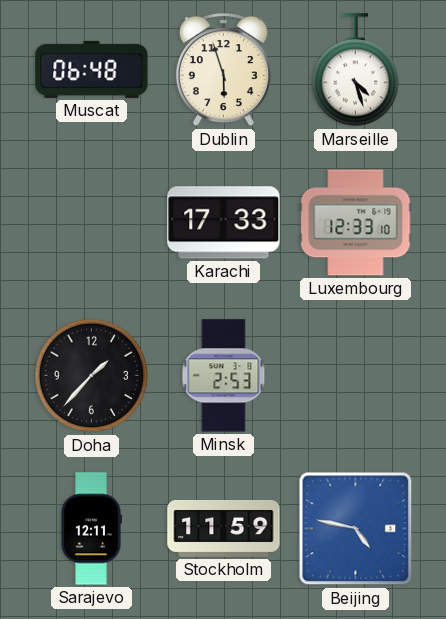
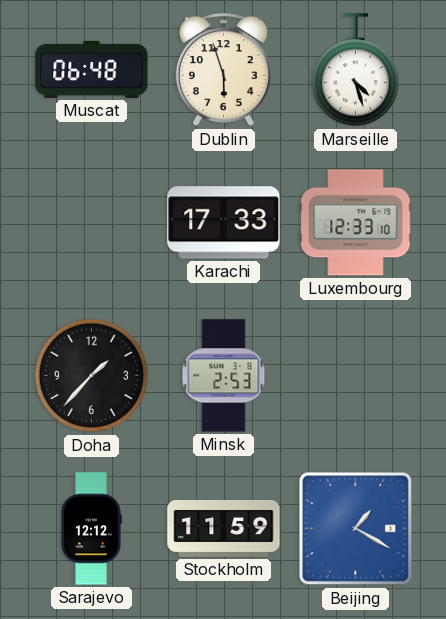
Sarajevo: 12:11 -> 12:12
Beijing: 4:47 -> 1:20
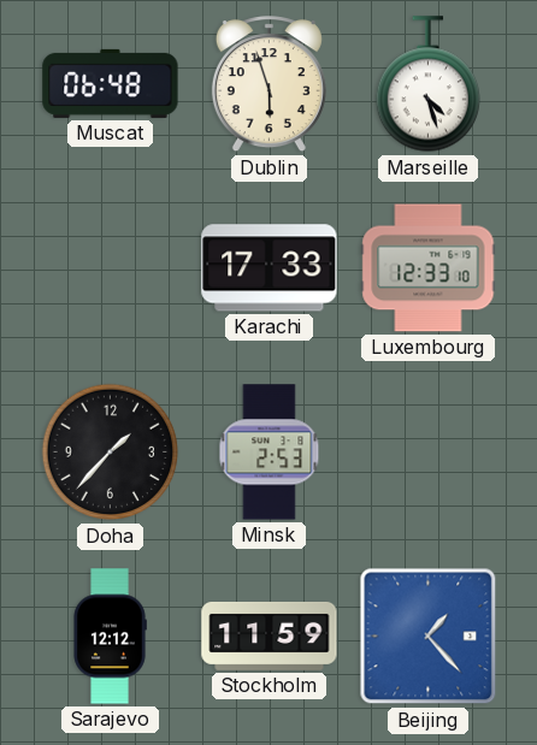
Beijing: 1:20 -> 1:23
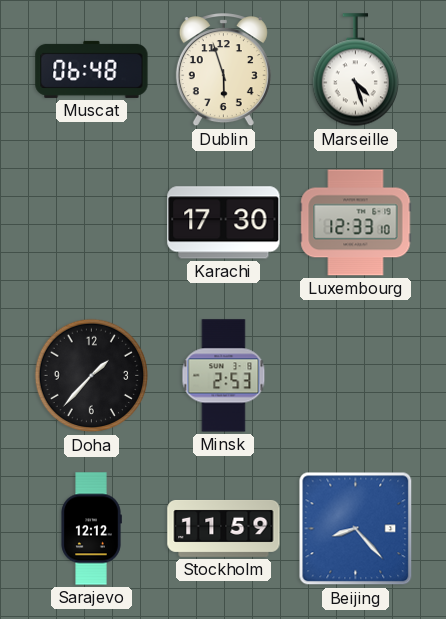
Karachi: 17:33 -> 17:30
Beijing: 1:23 -> 8:23
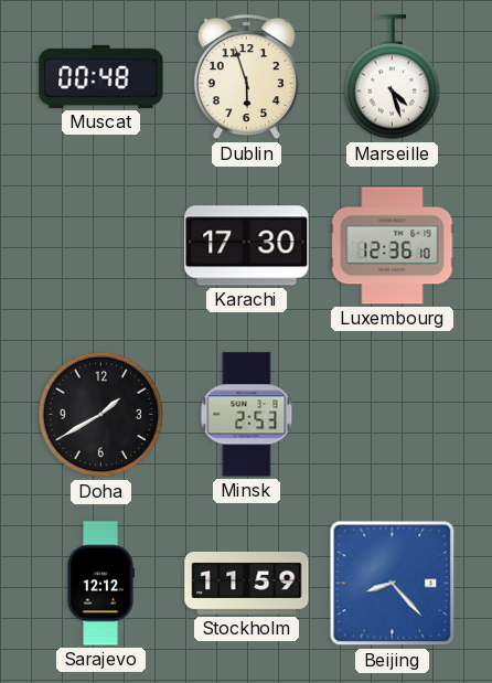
Muscat: 06:48 -> 00:48
Luxembourg: 12:33 -> 12:36
Doha: 1:37 -> 1:40
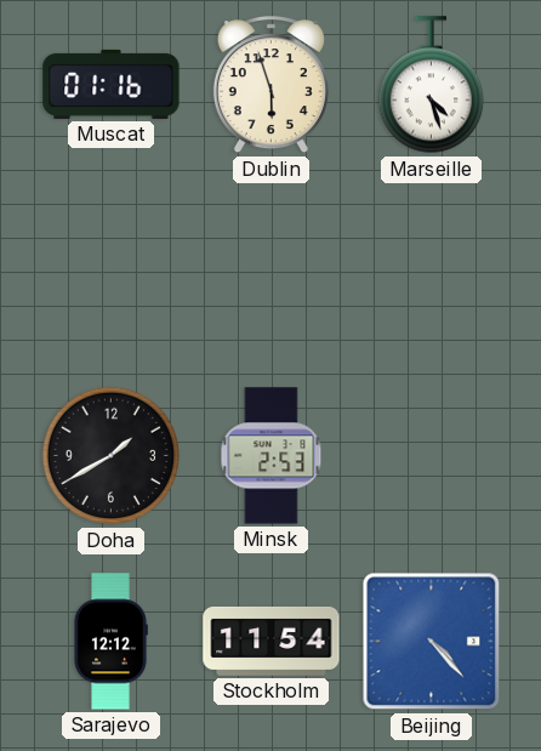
Muscat: 00:48 -> 01:16
Karachi: 17:30 -> none
Luxembourg: 12:36 -> none
Stockholm: 11:59 -> 11:54
Beijing: 8:23 -> 4:23
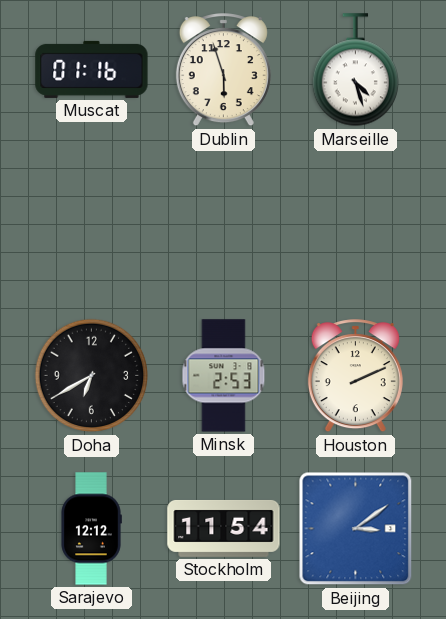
Doha: 1:40 -> 6:40
Houston: none -> 2:11
Beijing: 4:23 -> 3:09
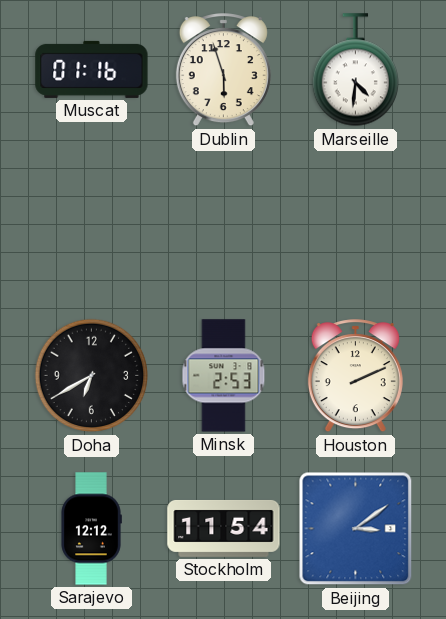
Marseille: 4:27 -> 4:31
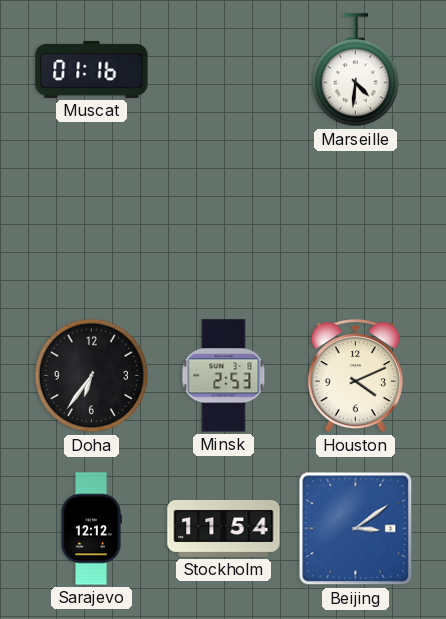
Dublin: 5:57 -> none
Doha: 6:40 -> 6:36
Houston: 2:11 -> 4:11
